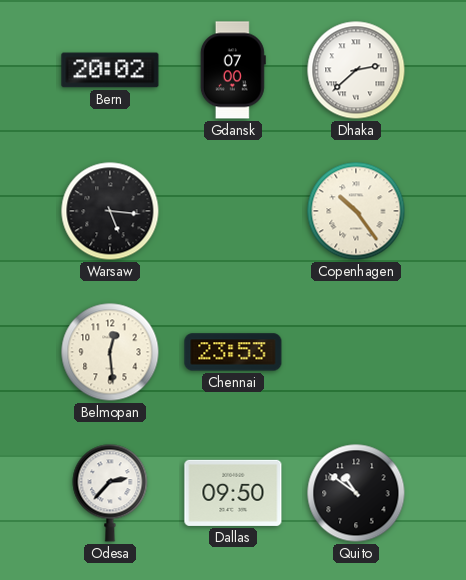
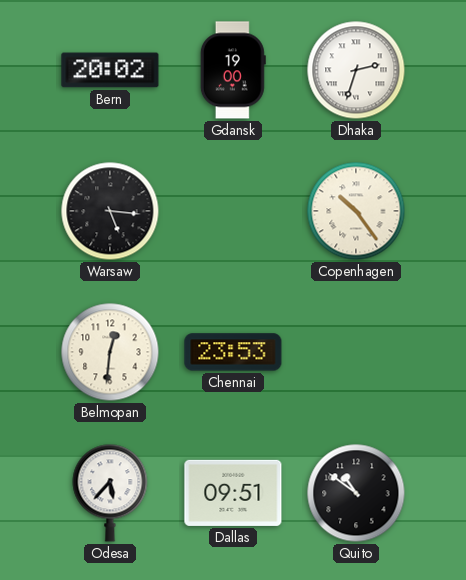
Gdansk: 07:00 -> 19:00
Dhaka: 2:38 -> 2:33
Belmopan: 12:29 -> 12:31
Odesa: 2:37 -> 5:37
Dallas: 09:50 -> 09:51
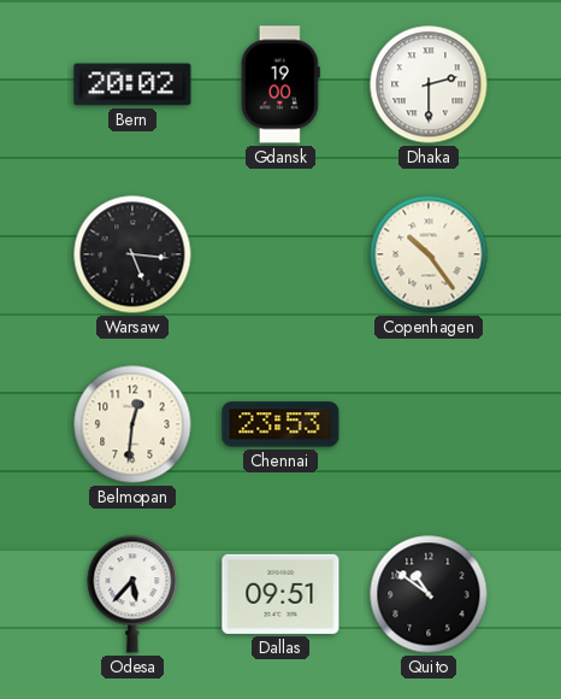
Dhaka: 2:33 -> 2:30
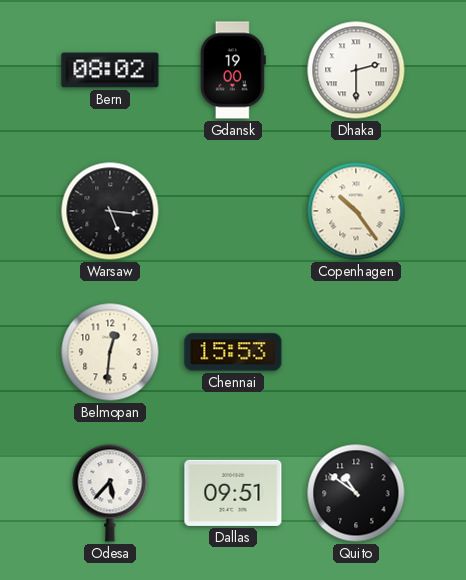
Bern: 20:02 -> 08:02
Chennai: 23:53 -> 15:53
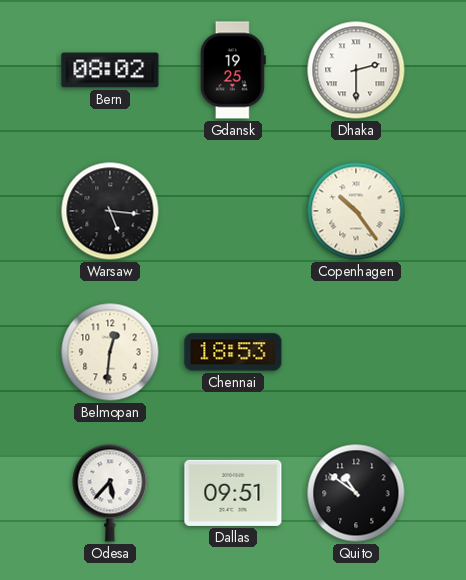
Gdansk: 19:00 -> 19:25
Chennai: 15:53 -> 18:53
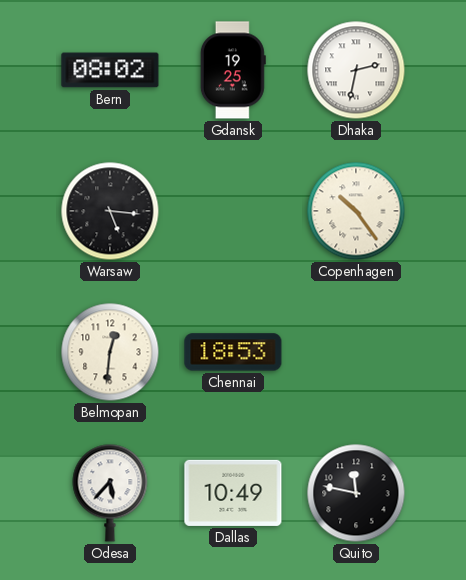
Dhaka: 2:30 -> 2:32
Dallas: 09:51 -> 10:49
Quito: 10:51 -> 11:47
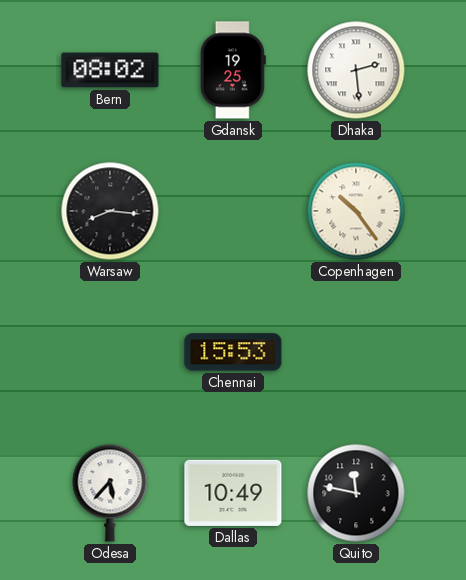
Dhaka: 2:32 -> 2:29
Warsaw: 5:16 -> 8:16
Belmopan: 12:31 -> none
Chennai: 18:53 -> 15:53
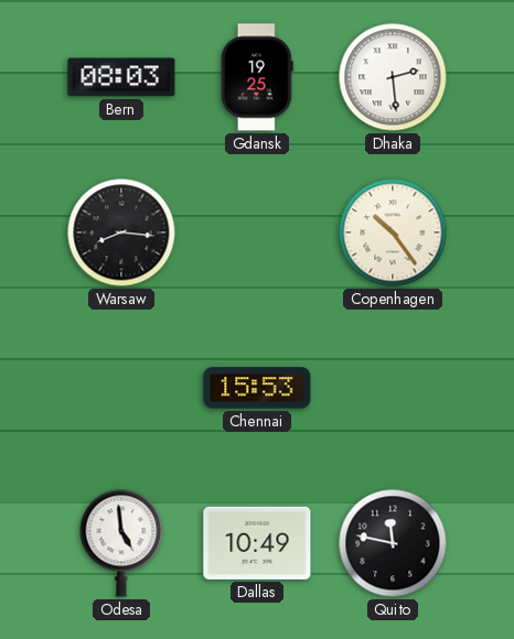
Bern: 08:02 -> 08:03
Odesa: 5:37 -> 4:59
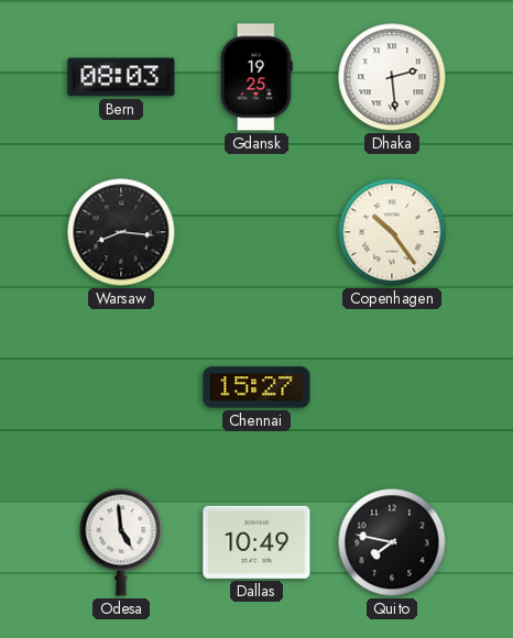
Chennai: 15:53 -> 15:27
Quito: 11:47 -> 7:47
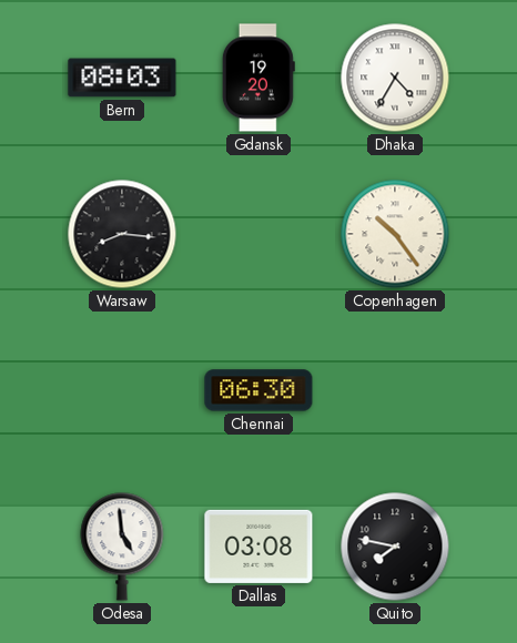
Gdansk: 19:25 -> 19:20
Dhaka: 2:29 -> 4:35
Chennai: 15:27 -> 06:30
Dallas: 10:49 -> 03:08
